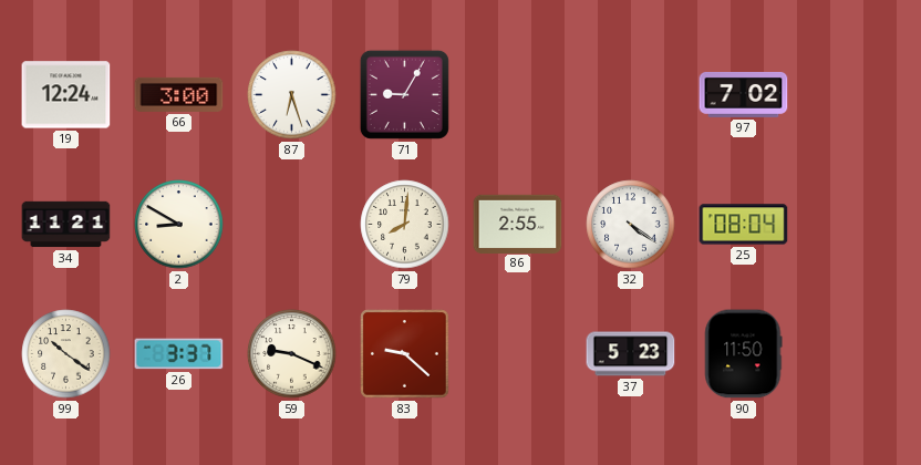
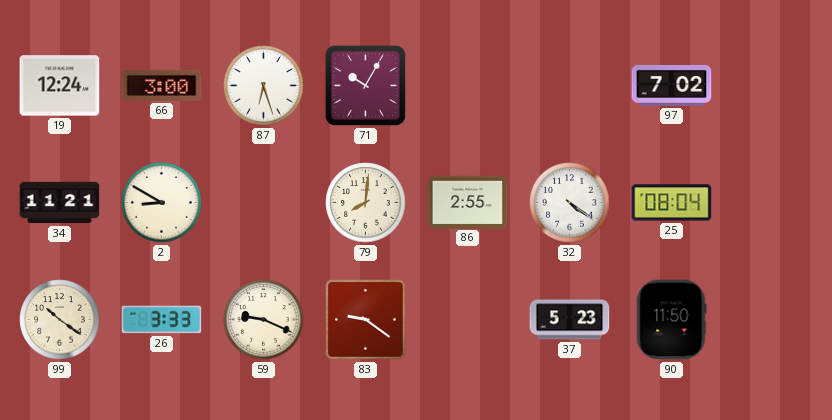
71: 9:05 -> 10:05
26: 3:37 -> 3:33
83: 9:22 -> 9:21
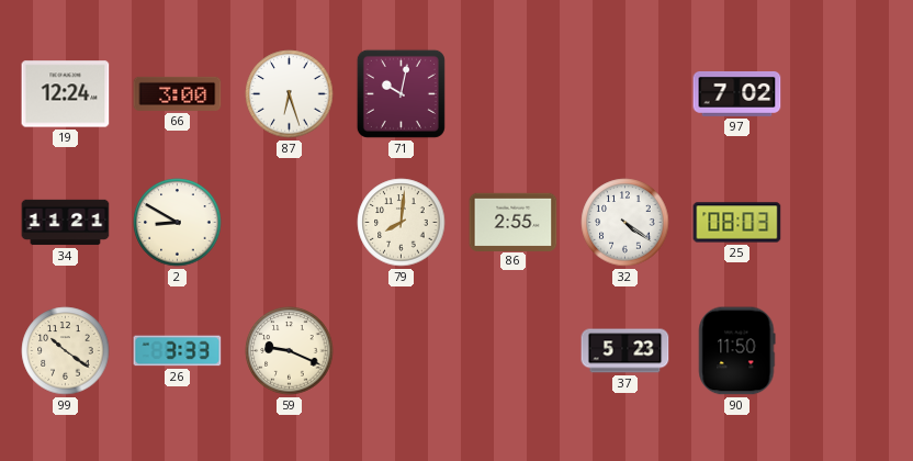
71: 10:05 -> 10:02
25: 08:04 -> 08:03
83: 9:21 -> none
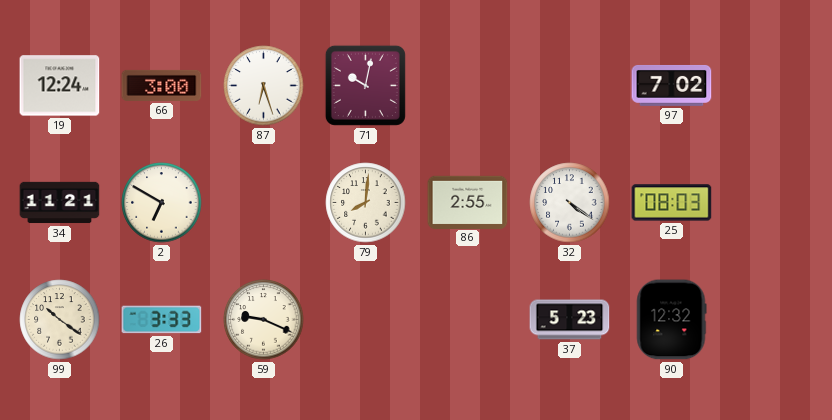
2: 8:50 -> 6:50
90: 11:50 -> 12:32
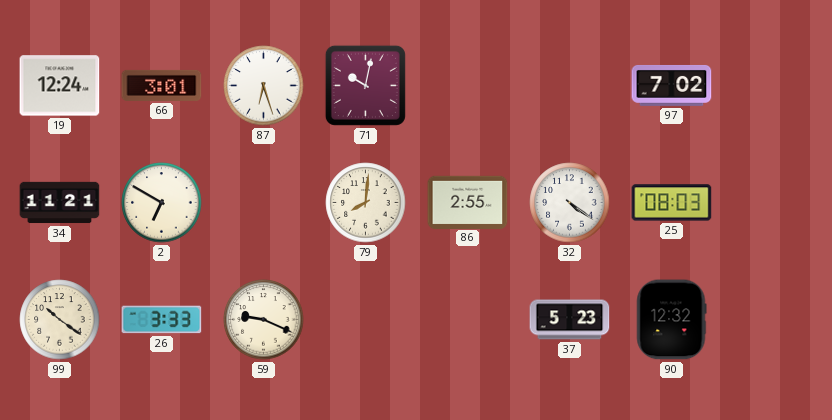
66: 3:00 -> 3:01
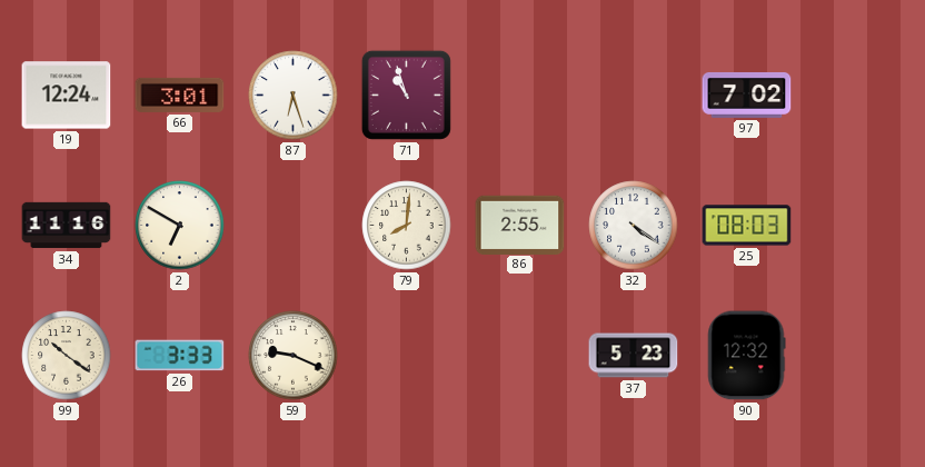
71: 10:02 -> 10:57
34: 11:21 -> 11:16
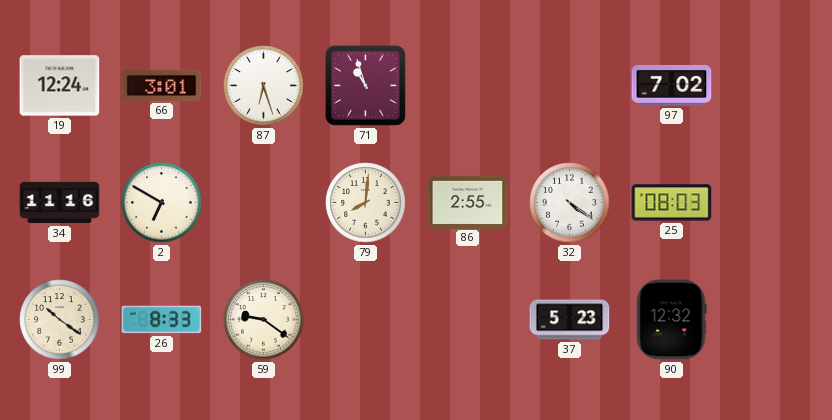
26: 3:33 -> 8:33
59: 9:19 -> 9:21
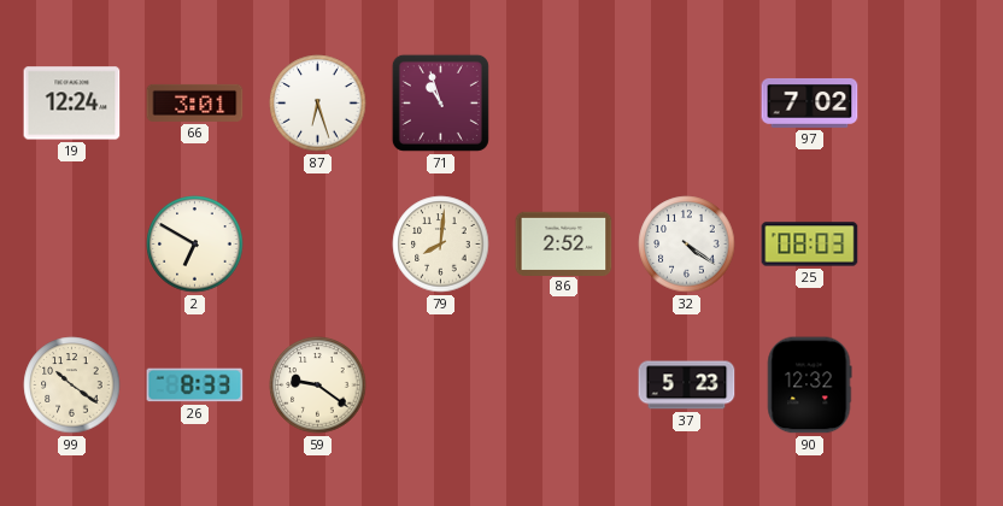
34: 11:16 -> none
86: 2:55 -> 2:52
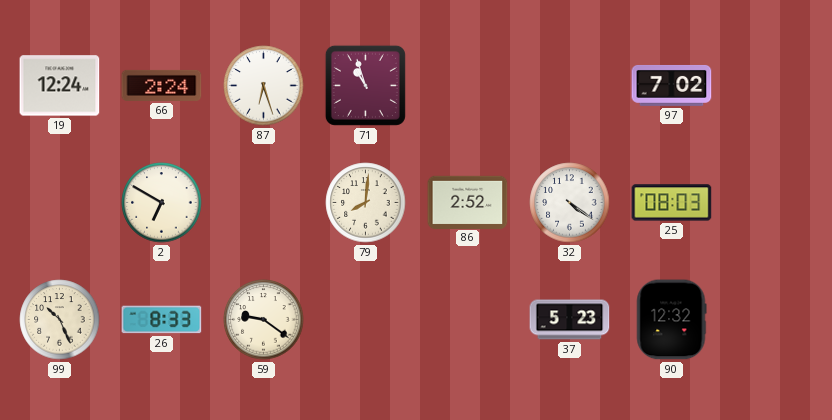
66: 3:01 -> 2:24
99: 10:21 -> 10:26
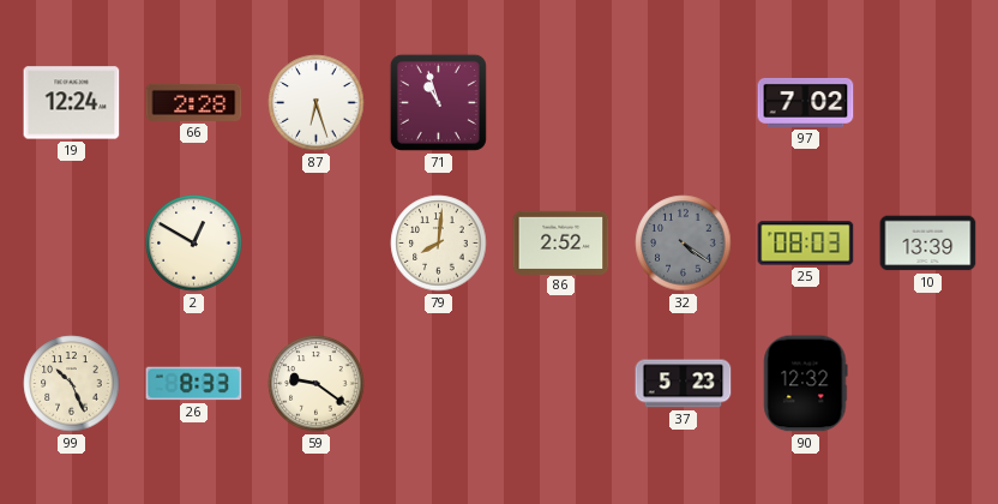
66: 2:24 -> 2:28
2: 6:50 -> 12:50
32 dial: white -> grey
10: none -> 13:39
